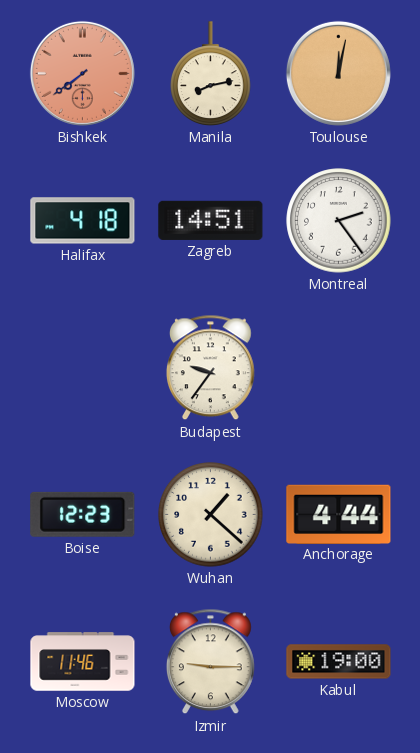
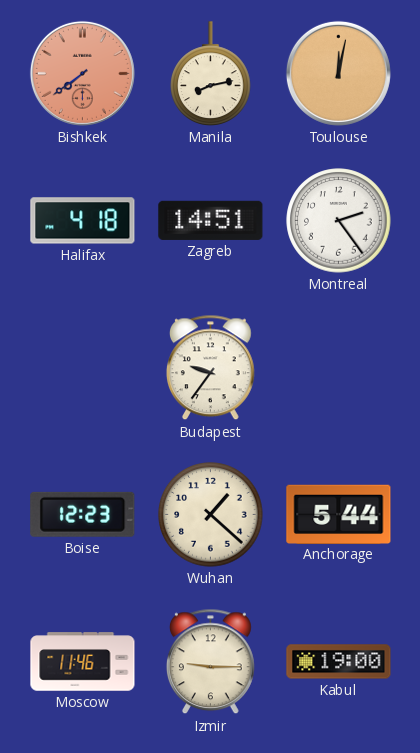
Anchorage: 4:44 -> 5:44
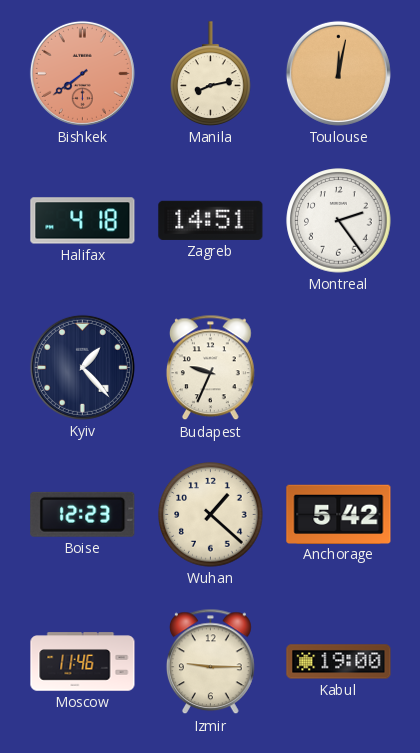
Kyiv: none -> 1:23
Budapest: 9:36 -> 9:34
Anchorage: 5:44 -> 5:42
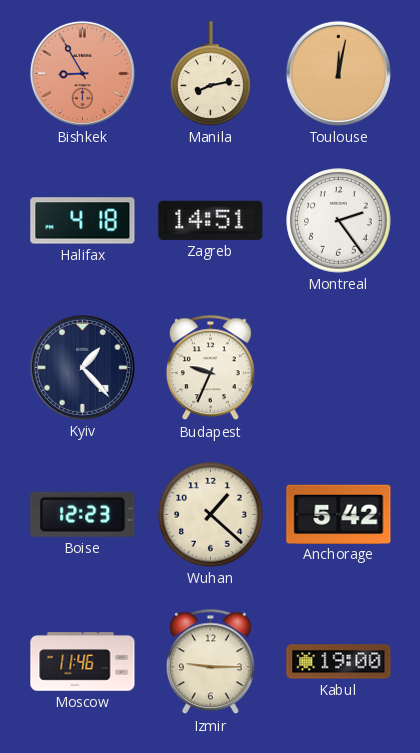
Bishkek: 7:39 -> 8:55
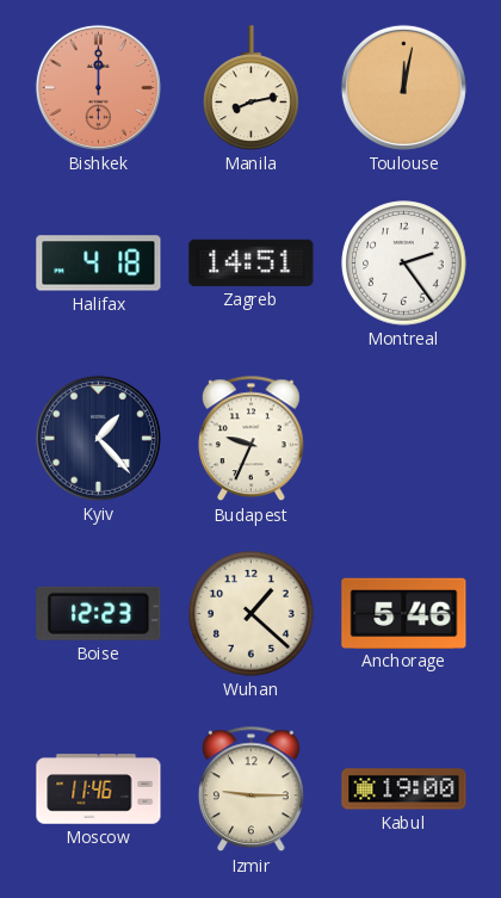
Bishkek: 8:55 -> 12:00
Anchorage: 5:42 -> 5:46
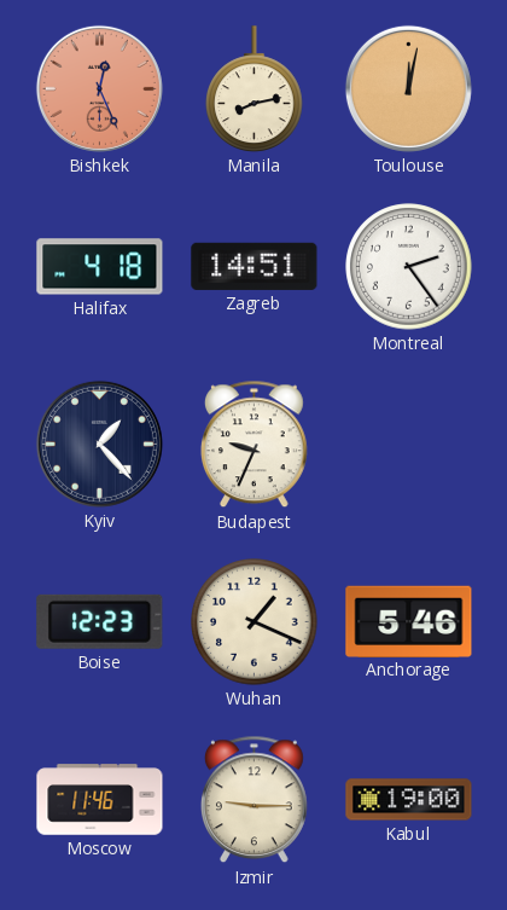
Bishkek: 12:00 -> 12:26
Wuhan: 1:22 -> 1:19
